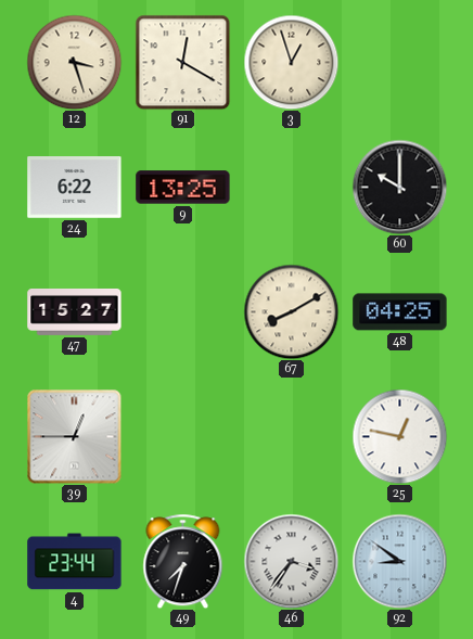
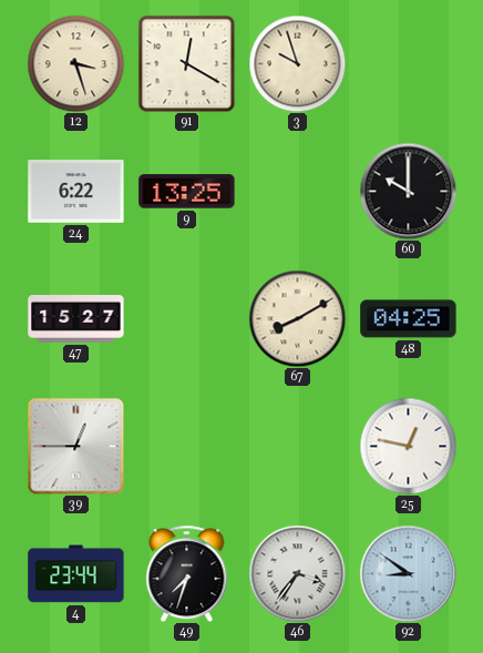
3: 12:57 -> 9:57
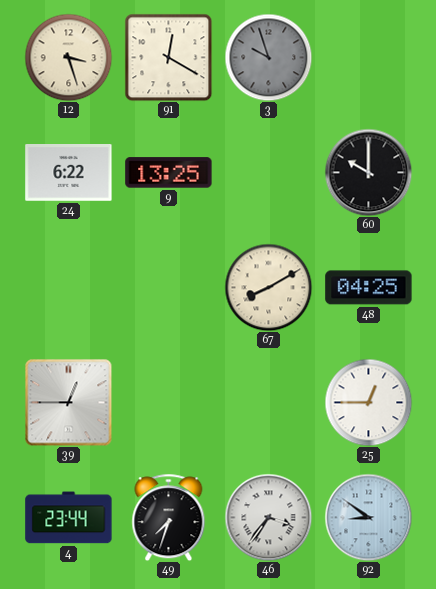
3 dial: cream -> grey
47: 15:27 -> none
25: 12:47 -> 12:45
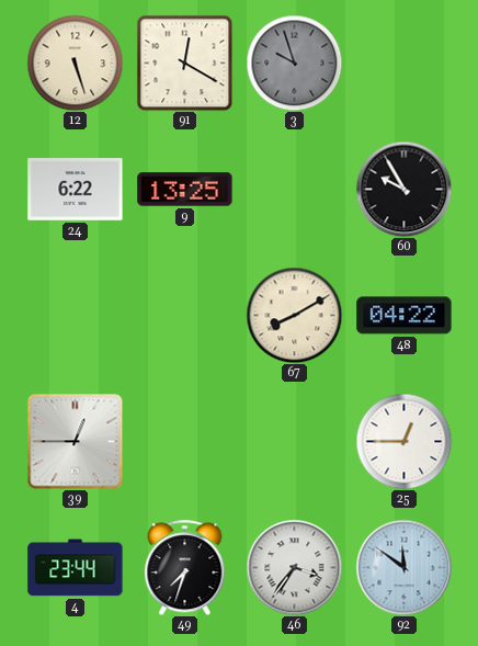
12: 3:27 -> 5:27
60: 10:00 -> 9:55
48: 04:25 -> 04:22
92: 8:51 -> 11:51
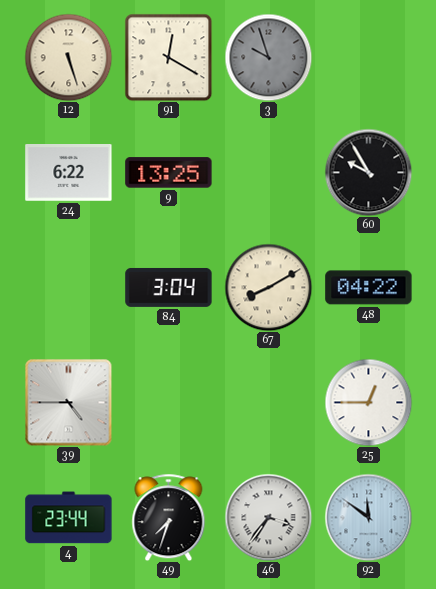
84: none -> 3:04
39: 12:45 -> 4:45
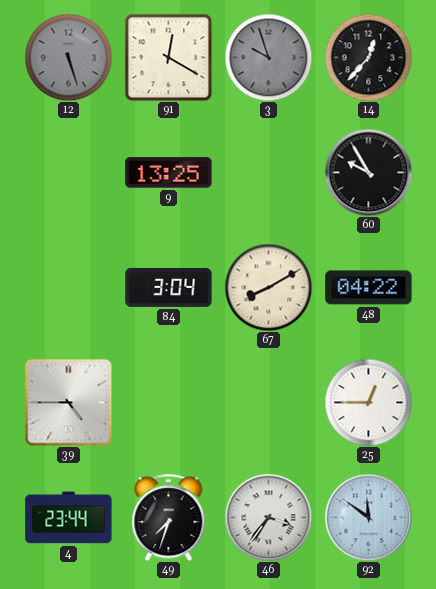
12 dial: cream -> grey
14: none -> 12:37
24: 6:22 -> none
